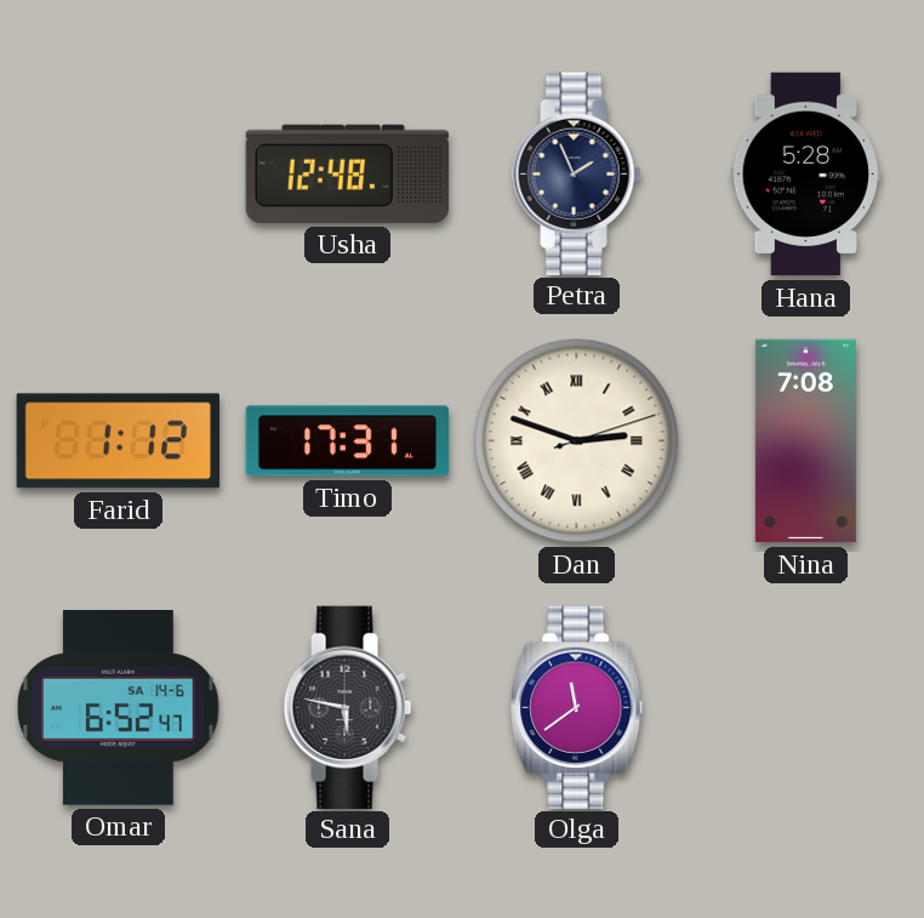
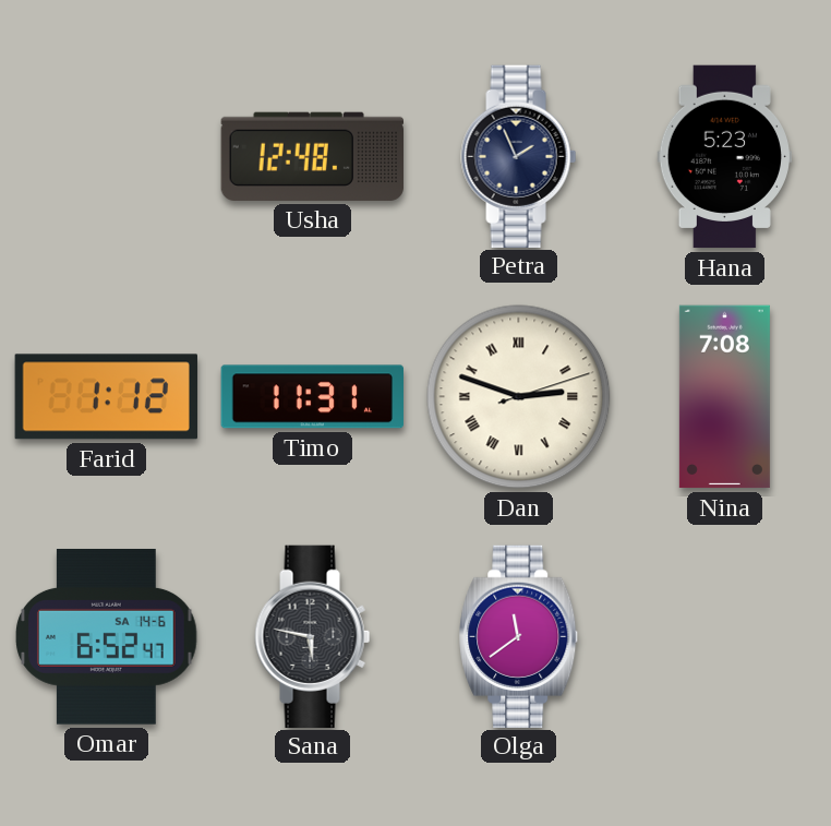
Hana: 5:28 -> 5:23
Timo: 17:31 -> 11:31
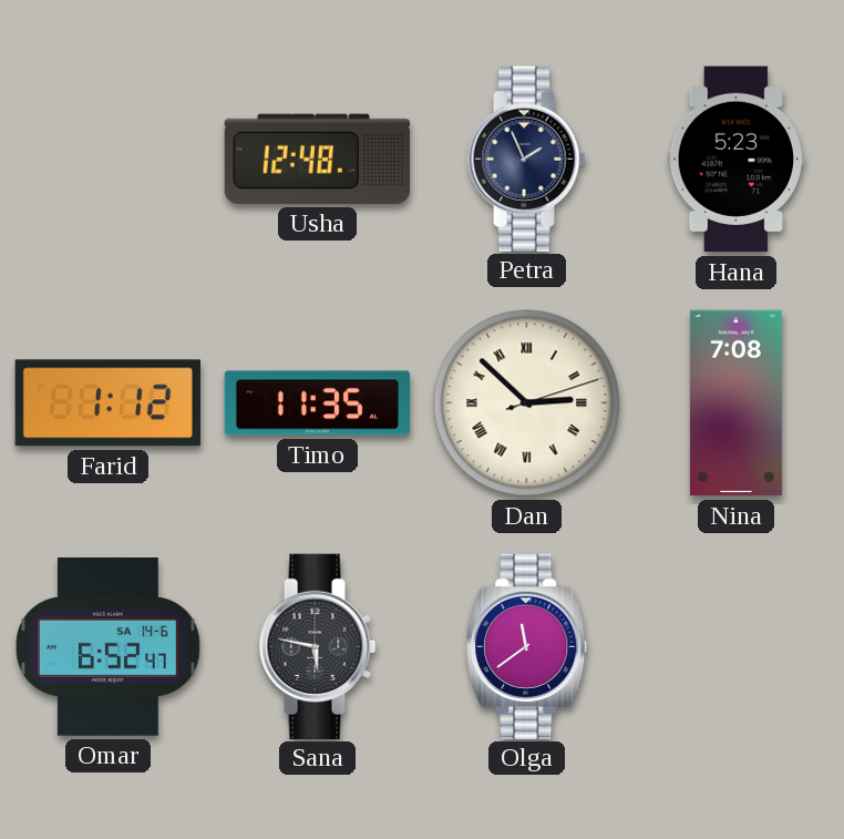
Timo: 11:31 -> 11:35
Dan: 2:48 -> 2:52
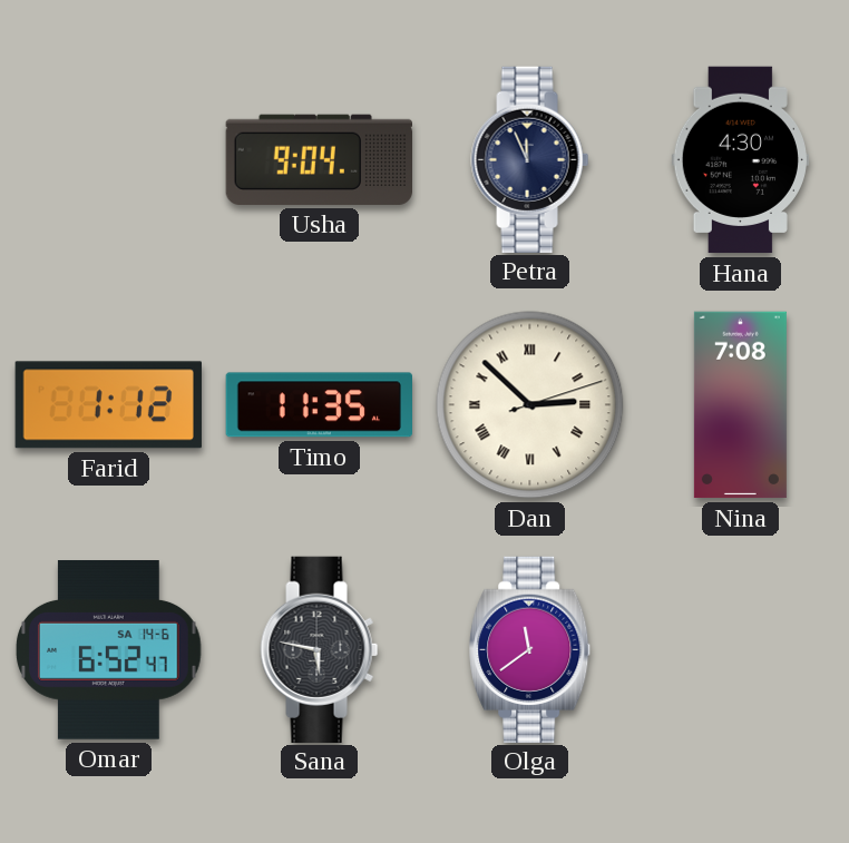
Usha: 12:48 -> 9:04
Petra: 1:56 -> 11:56
Hana: 5:23 -> 4:30
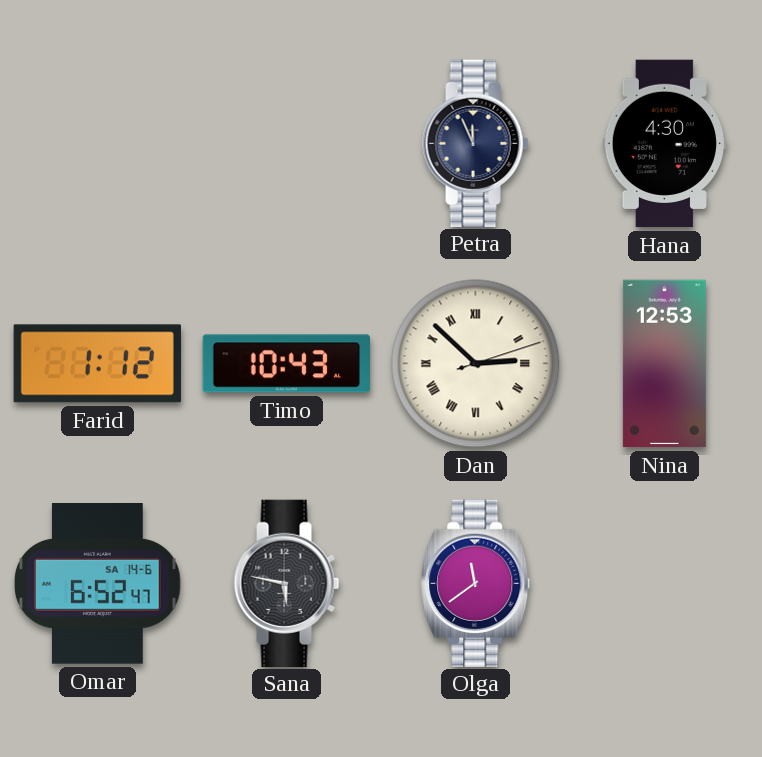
Usha: 9:04 -> none
Timo: 11:35 -> 10:43
Nina: 7:08 -> 12:53
